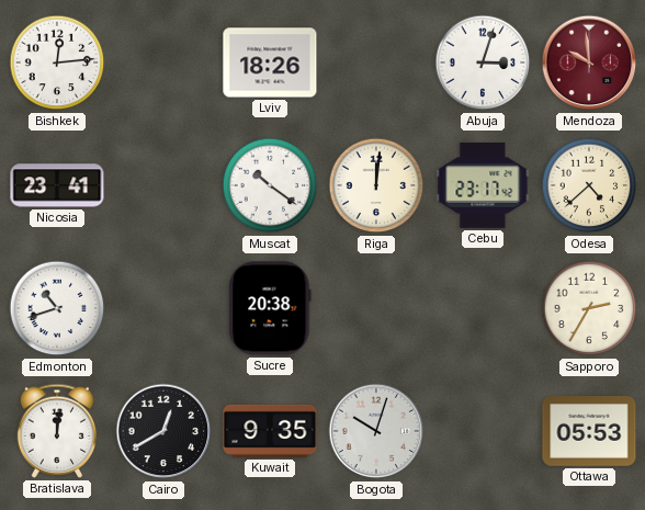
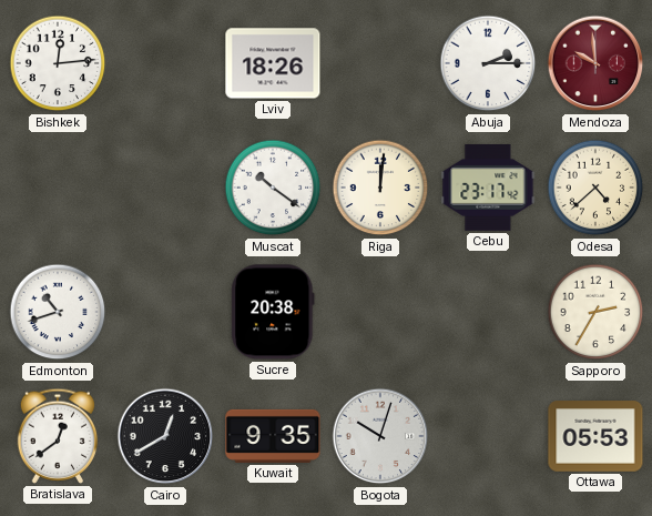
Abuja: 3:03 -> 2:15
Nicosia: 23:41 -> none
Bratislava: 12:01 -> 12:39
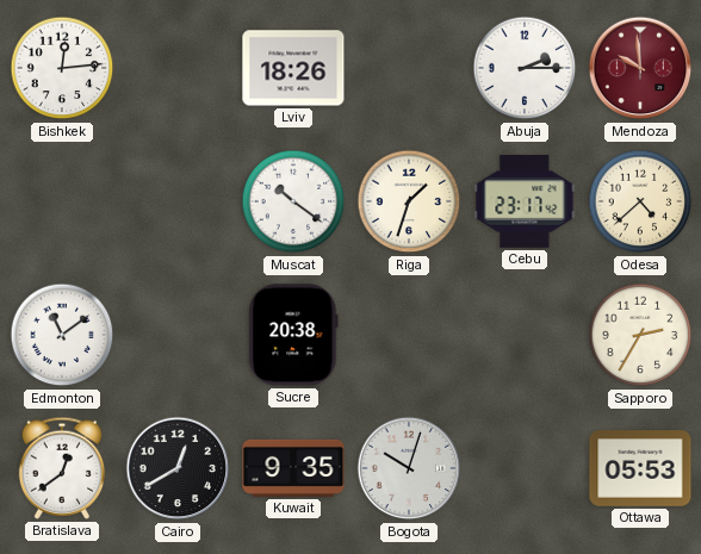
Riga: 12:01 -> 1:33
Edmonton: 10:42 -> 11:09
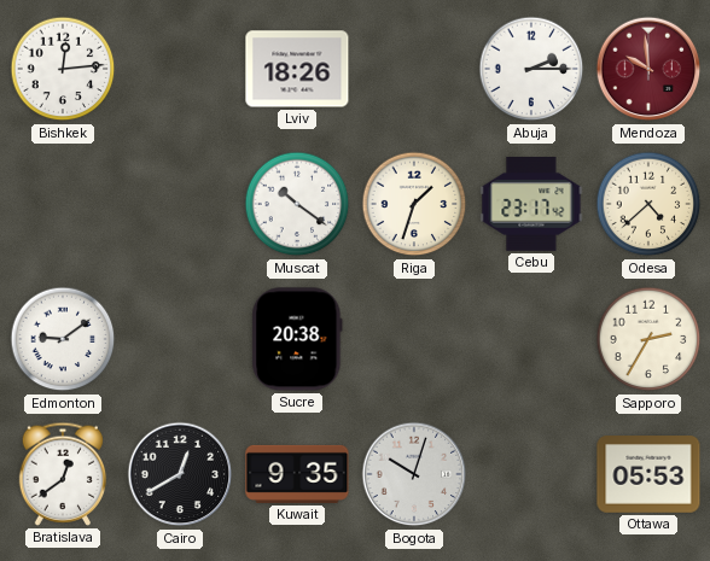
Edmonton: 11:09 -> 9:09
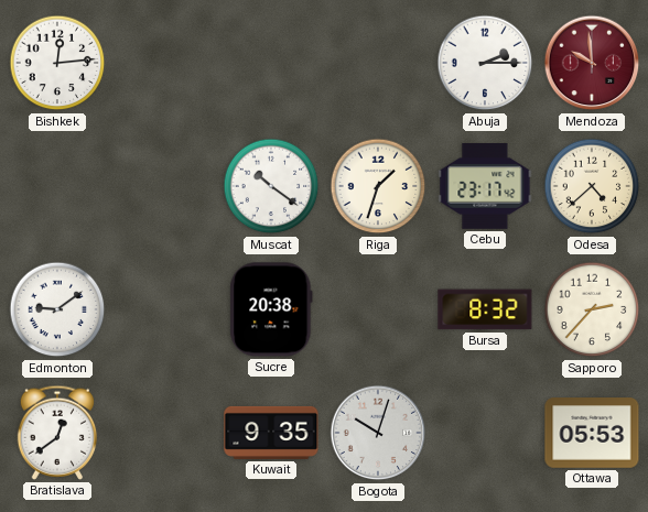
Lviv: 18:26 -> none
Bursa: none -> 8:32
Sapporo: 2:35 -> 2:37
Cairo: 12:40 -> none
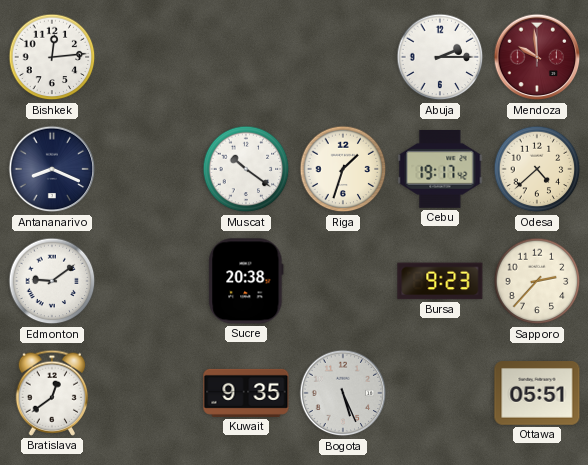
Antananarivo: none -> 8:19
Cebu: 23:17 -> 19:17
Bursa: 8:32 -> 9:23
Bogota: 10:03 -> 5:26
Ottawa: 05:53 -> 05:51
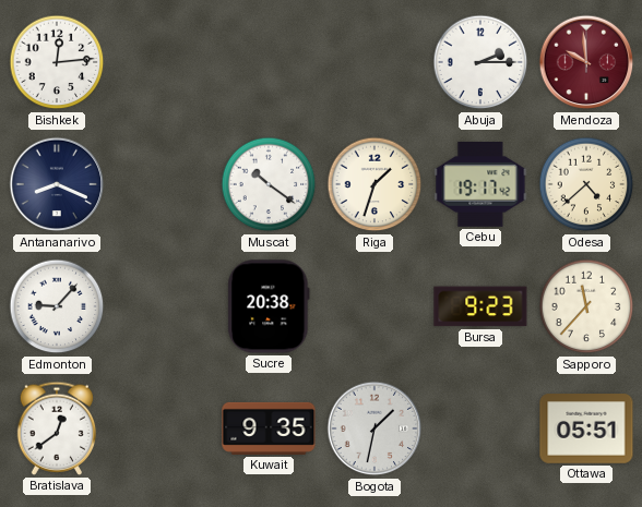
Edmonton: 9:09 -> 9:07
Sapporo: 2:37 -> 11:37
Bogota: 5:26 -> 1:32
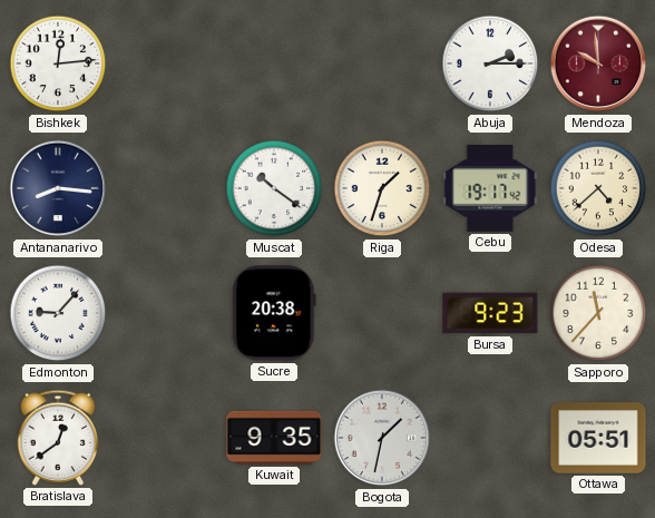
Antananarivo: 8:19 -> 8:16
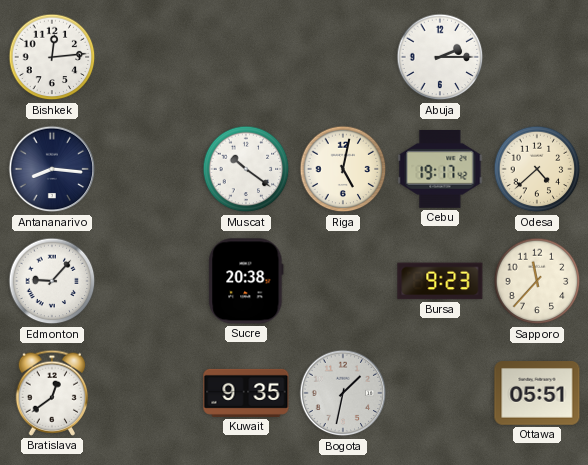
Mendoza: 9:59 -> none
Riga: 1:33 -> 5:02
